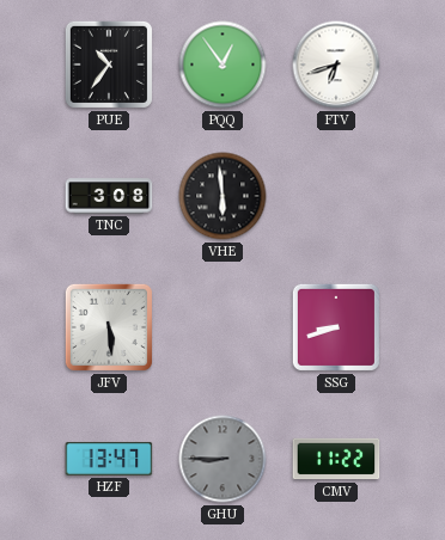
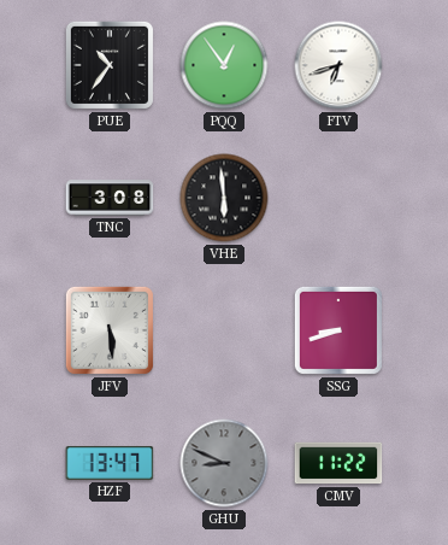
GHU: 8:45 -> 8:49
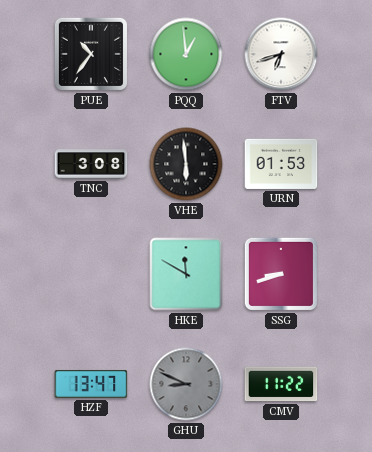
PQQ: 12:54 -> 12:59
URN: none -> 01:53
JFV: 5:29 -> none
HKE: none -> 11:50
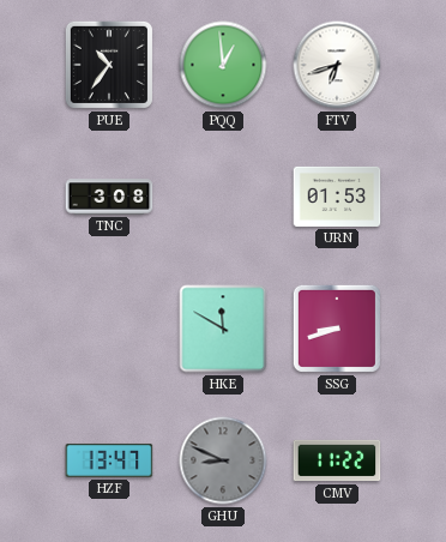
VHE: 5:59 -> none
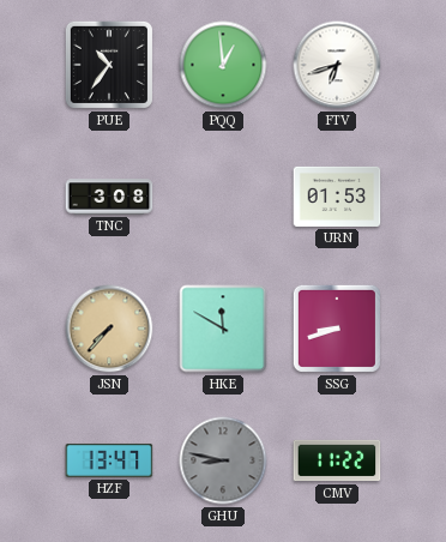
JSN: none -> 7:37
GHU: 8:49 -> 8:47
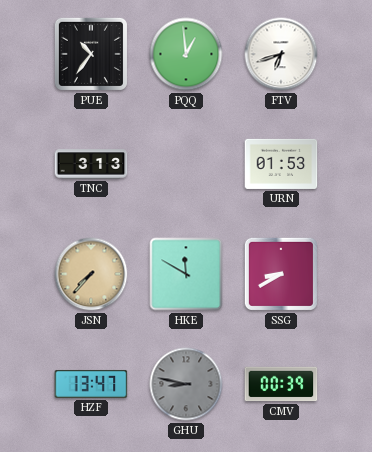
TNC: 3:08 -> 3:13
SSG: 8:42 -> 8:40
CMV: 11:22 -> 00:39
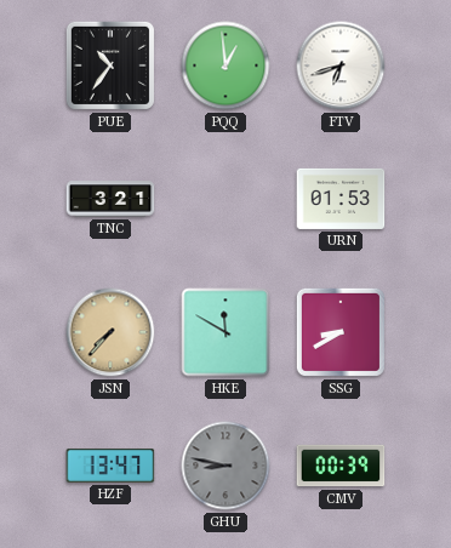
TNC: 3:13 -> 3:21
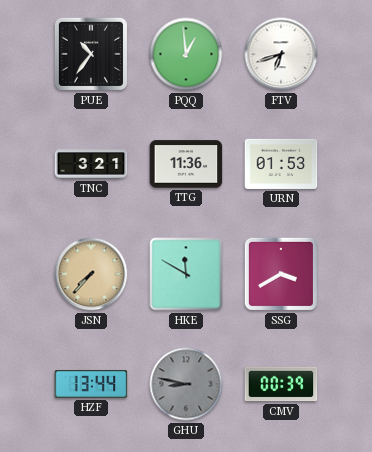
TTG: none -> 11:36
SSG: 8:40 -> 3:40
HZF: 13:47 -> 13:44
